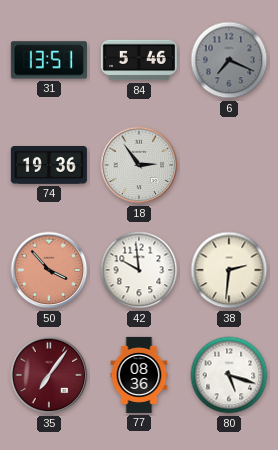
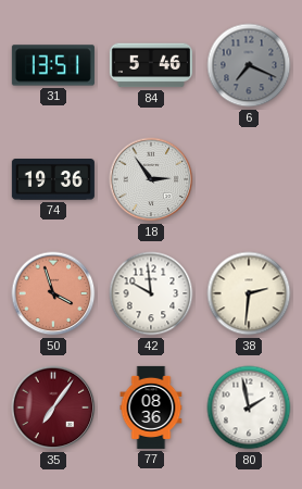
50: 3:53 -> 3:57
80: 5:18 -> 1:58
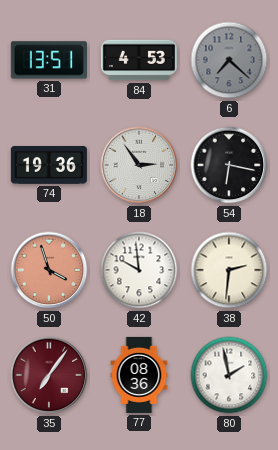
84: 5:46 -> 4:53
6: 7:19 -> 7:22
54: none -> 6:17
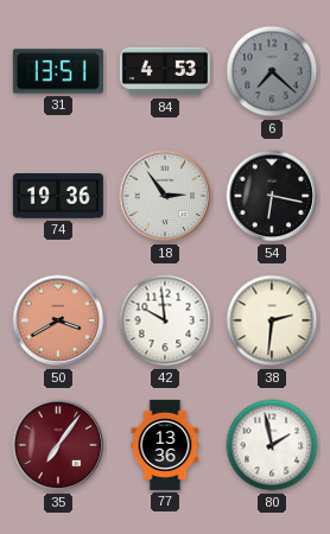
50: 3:57 -> 3:40
77: 08:36 -> 13:36
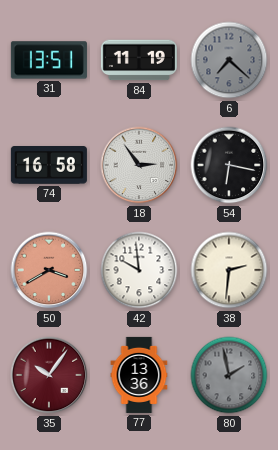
84: 4:53 -> 11:19
74: 19:36 -> 16:58
35: 7:06 -> 10:06
80 dial: white -> grey
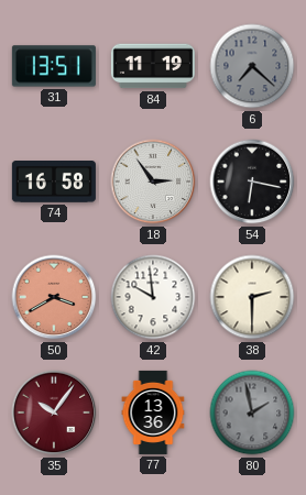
38: 2:31 -> 2:30
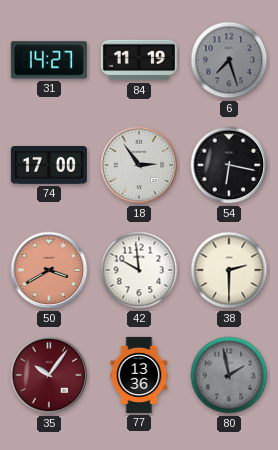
31: 13:51 -> 14:27
6: 7:22 -> 7:27
74: 16:58 -> 17:00
